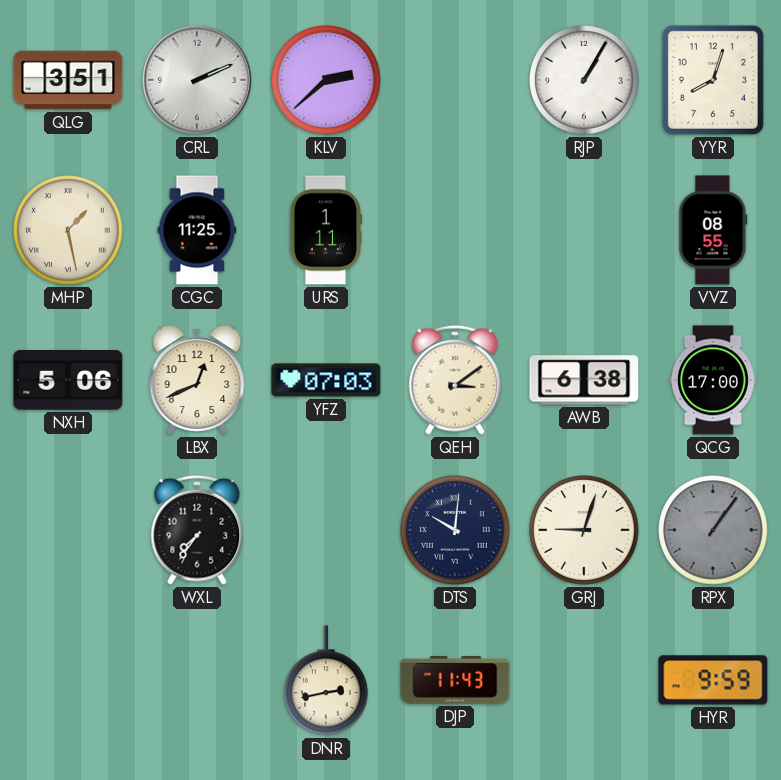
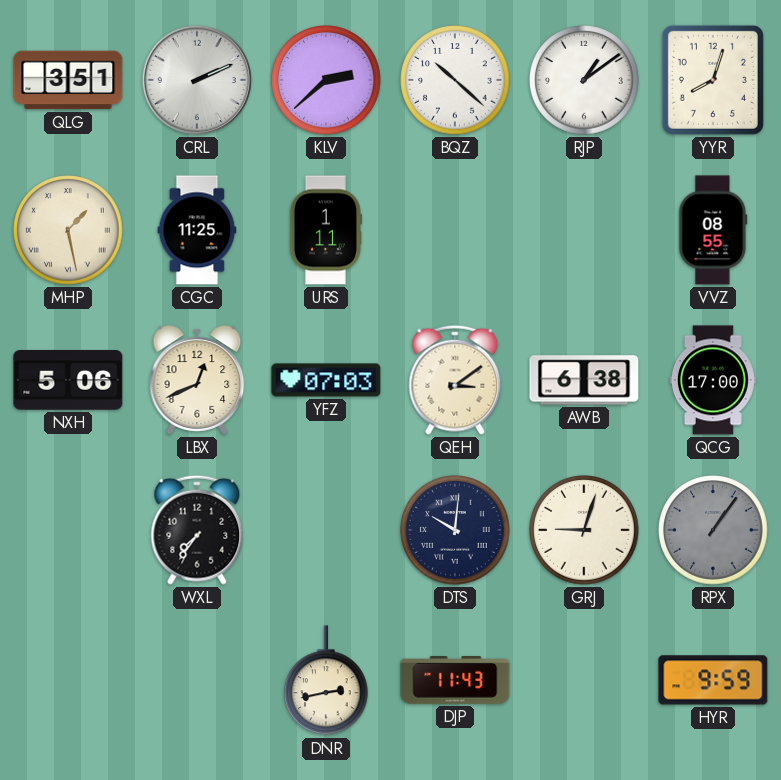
BQZ: none -> 10:22
RJP: 1:05 -> 1:09
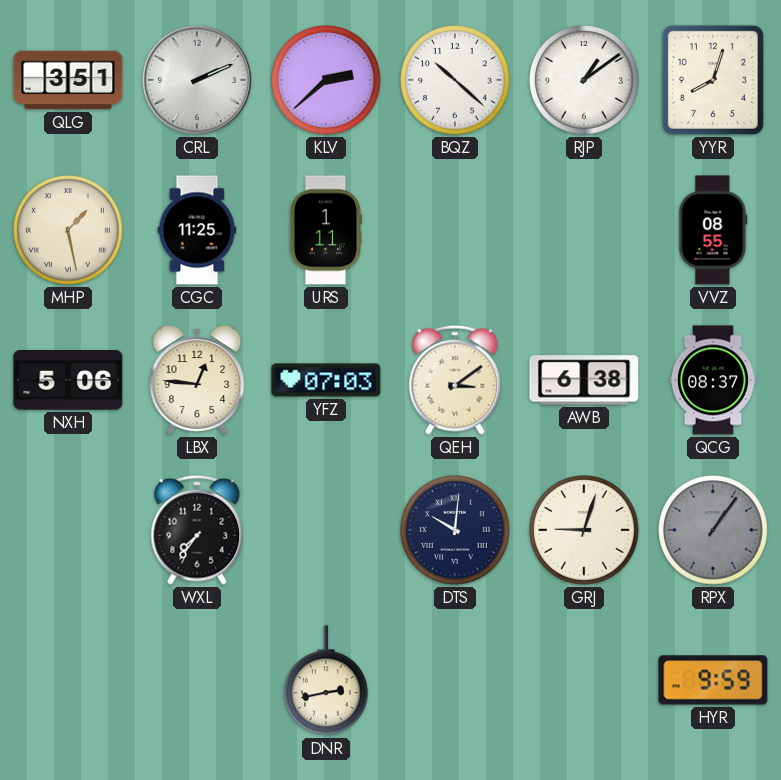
LBX: 12:41 -> 12:46
QCG: 17:00 -> 08:37
DJP: 11:43 -> none
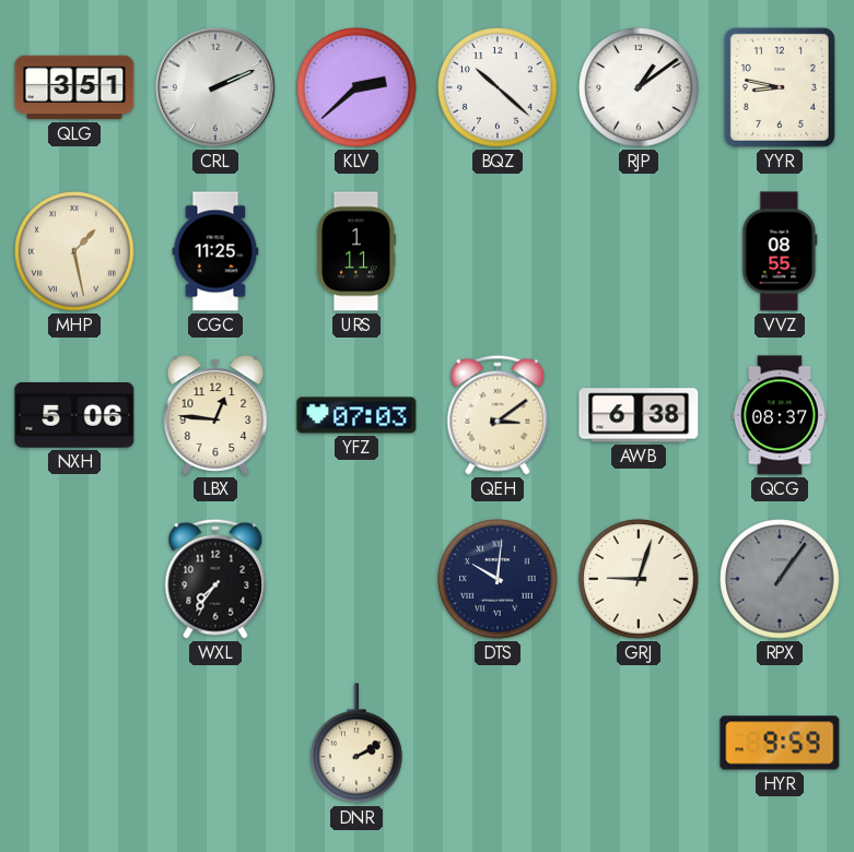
YYR: 8:03 -> 8:47
DNR: 2:43 -> 2:10
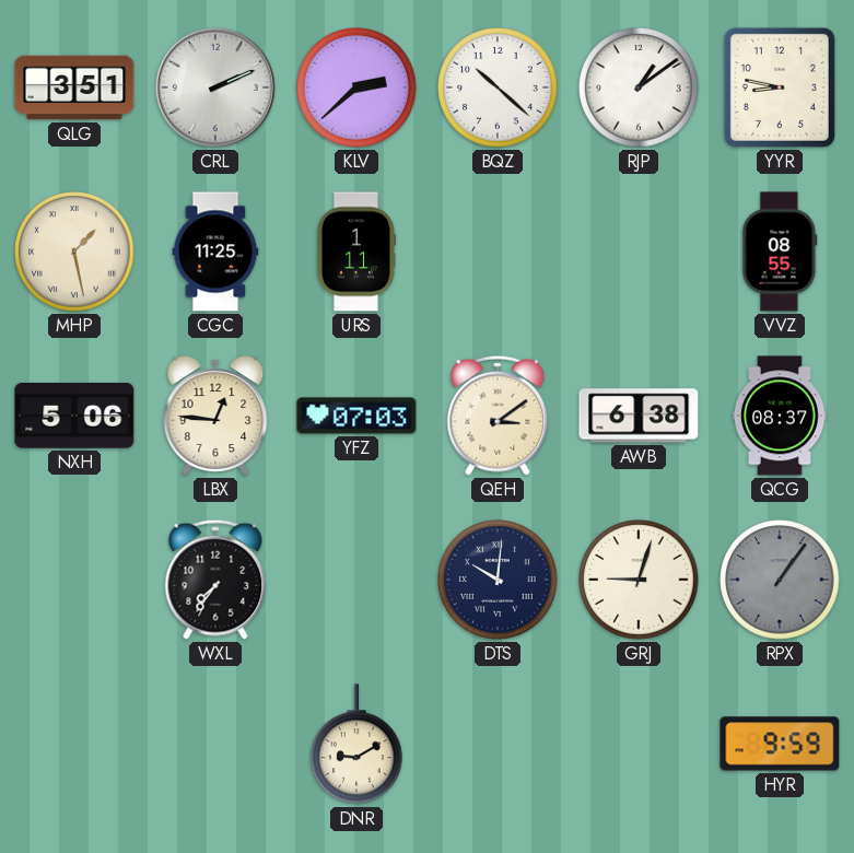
DNR: 2:10 -> 9:10
